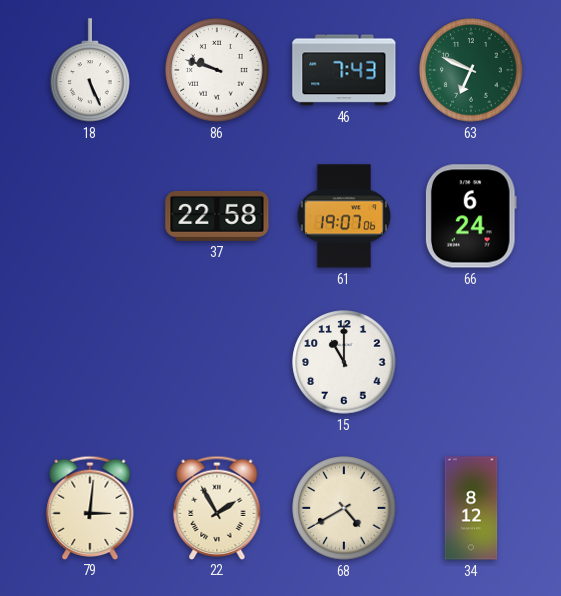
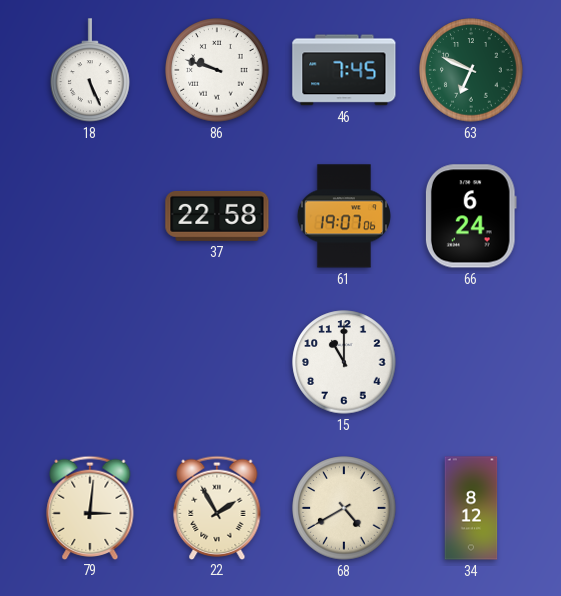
46: 7:43 -> 7:45
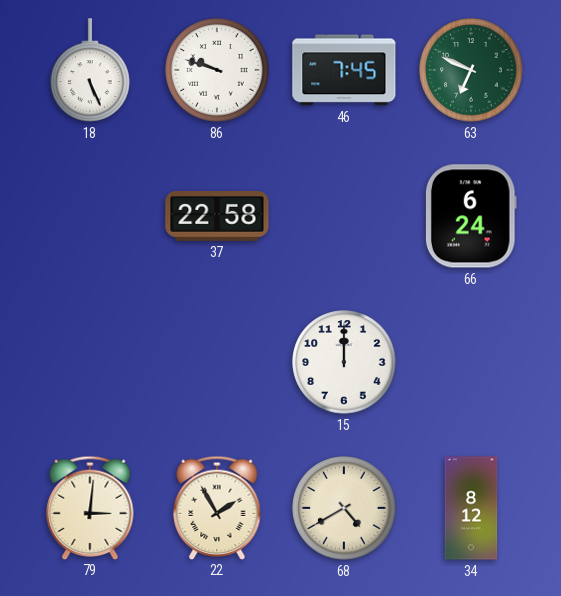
61: 19:07 -> none
15: 11:00 -> 12:00
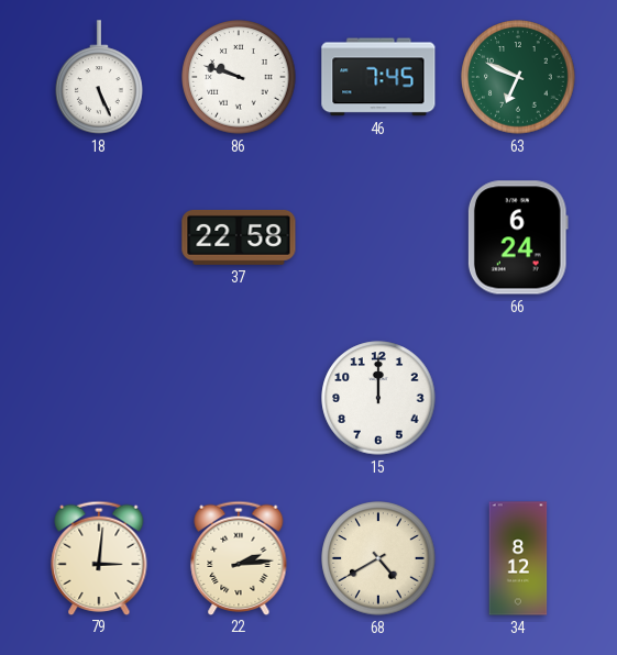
22: 1:55 -> 2:14
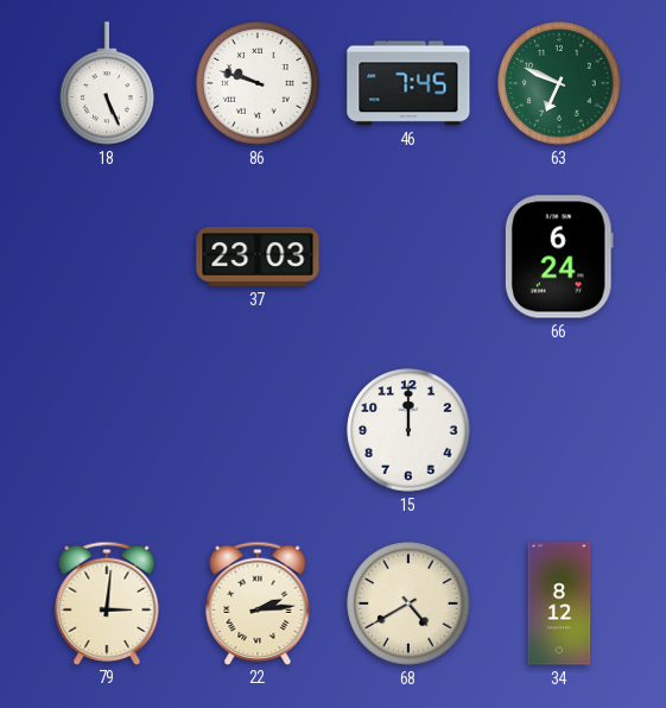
37: 22:58 -> 23:03
